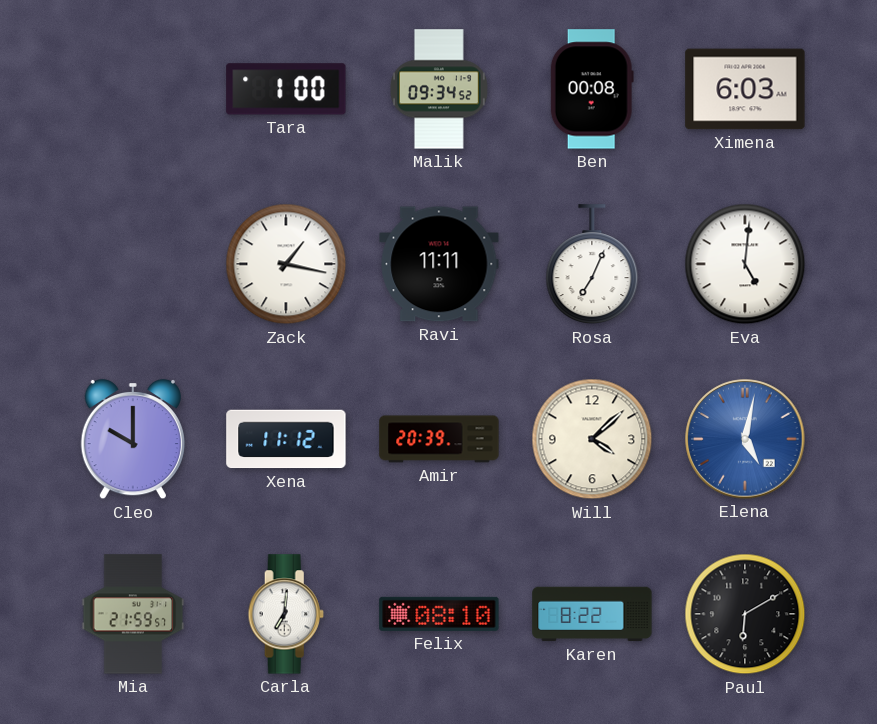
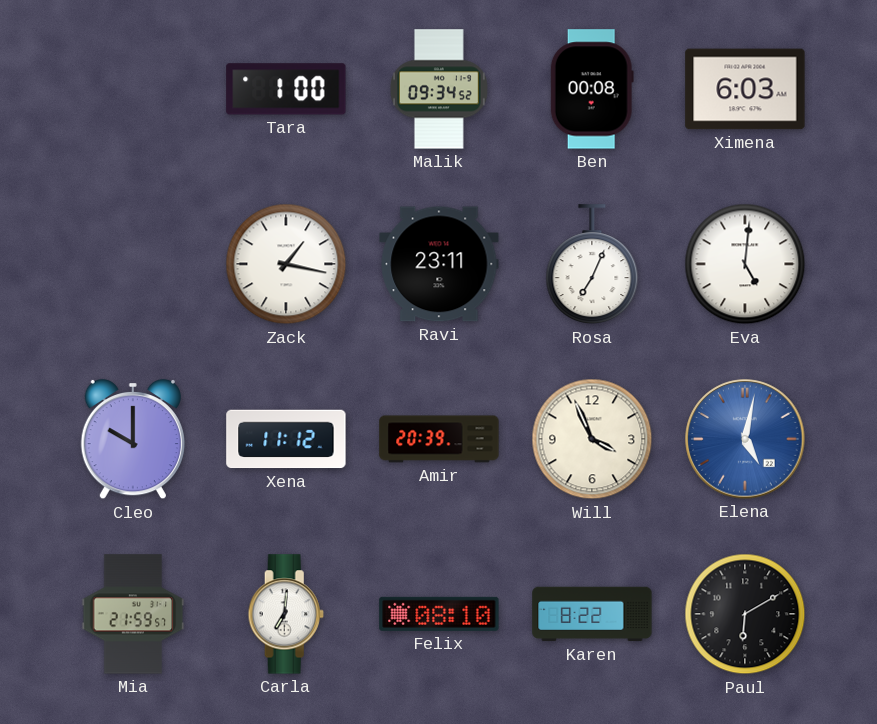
Ravi: 11:11 -> 23:11
Will: 4:08 -> 3:56
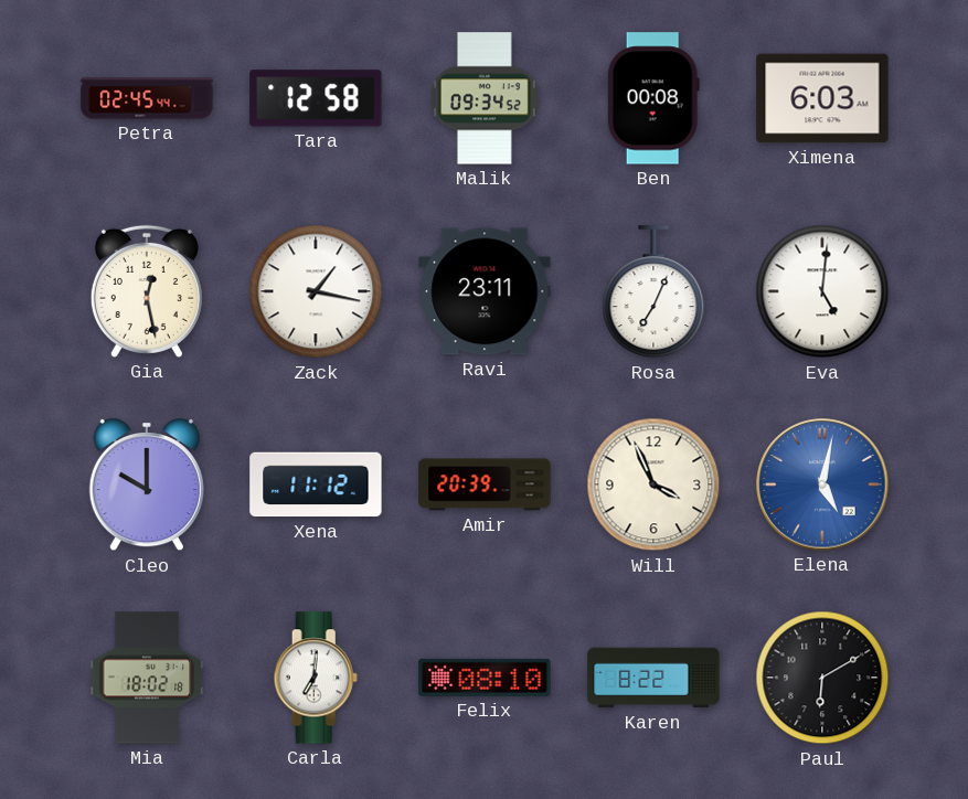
Petra: none -> 02:45
Tara: 1:00 -> 12:58
Gia: none -> 12:28
Mia: 21:59 -> 18:02
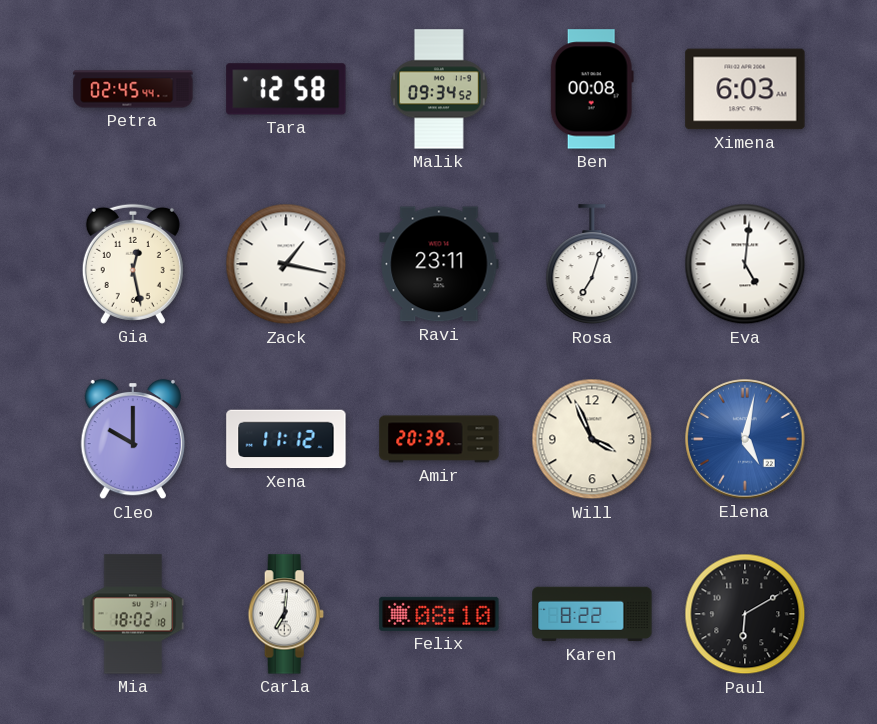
Rosa: 7:04 -> 7:03
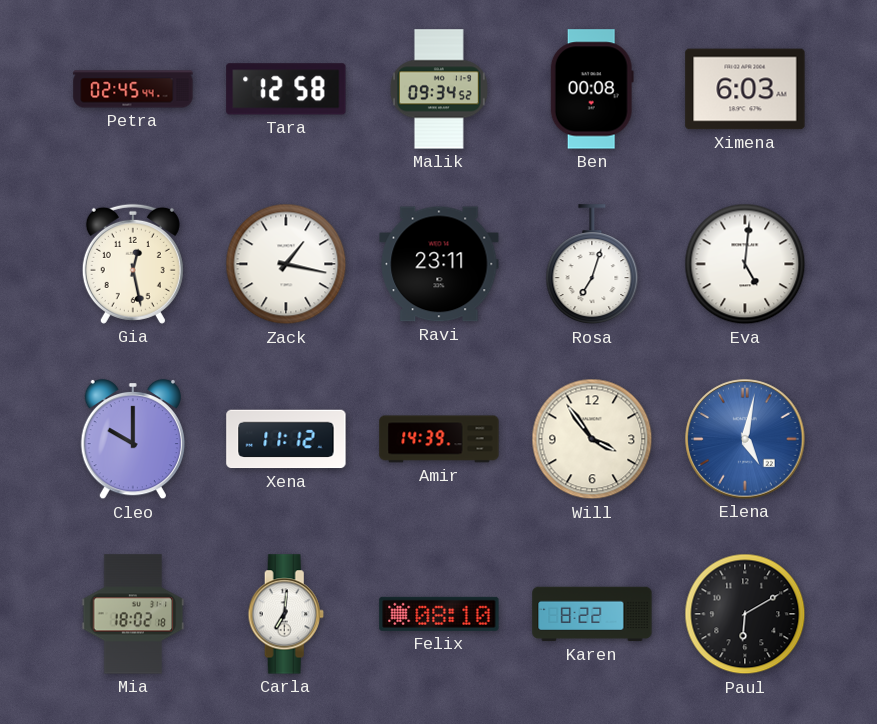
Amir: 20:39 -> 14:39
Will: 3:56 -> 3:54
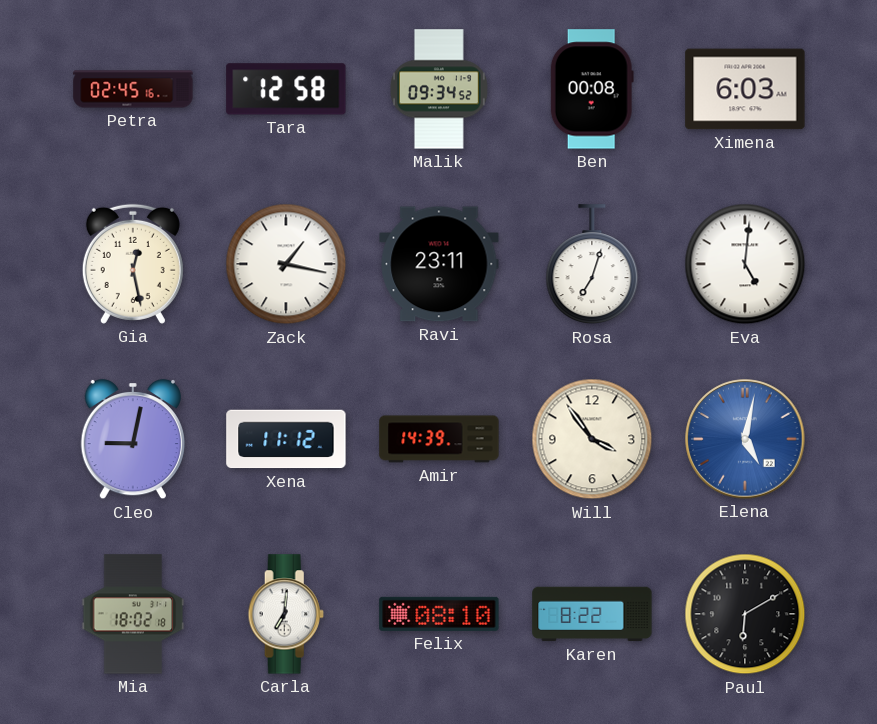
Petra: 02:45:44 -> 02:45:16
Cleo: 10:00 -> 9:02
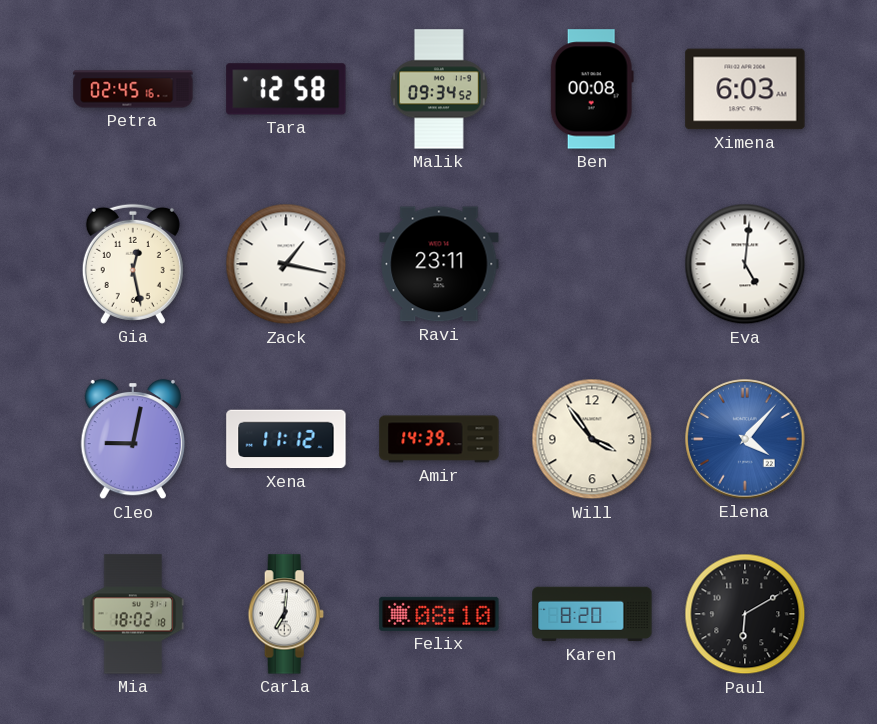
Rosa: 7:03 -> none
Elena: 5:02 -> 4:07
Karen: 8:22 -> 8:20
